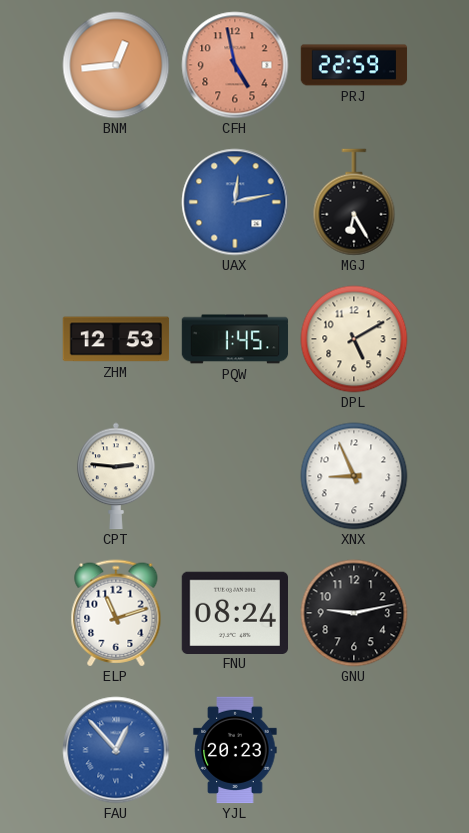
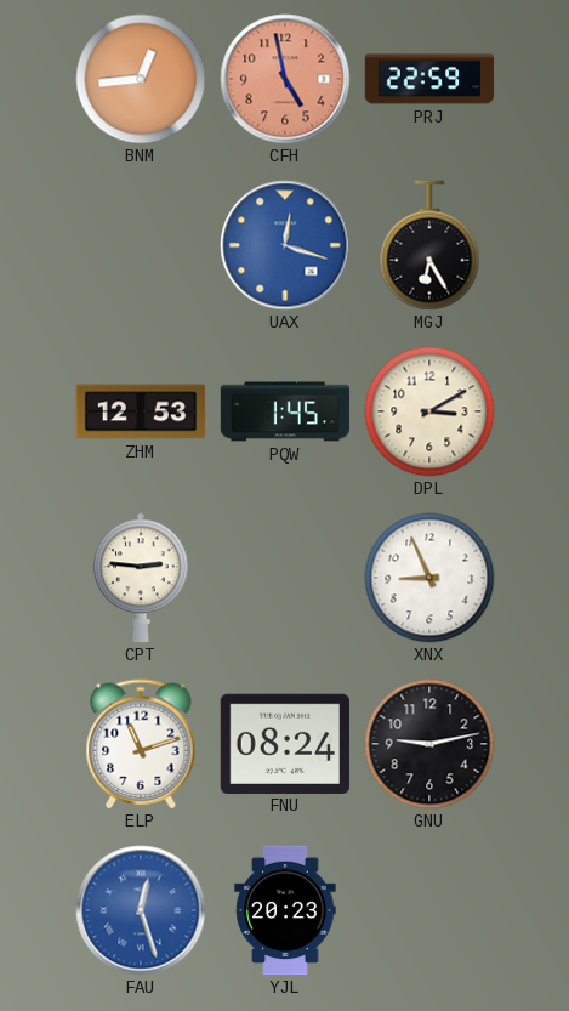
UAX: 12:13 -> 12:18
DPL: 5:10 -> 3:10
FAU: 12:53 -> 12:27
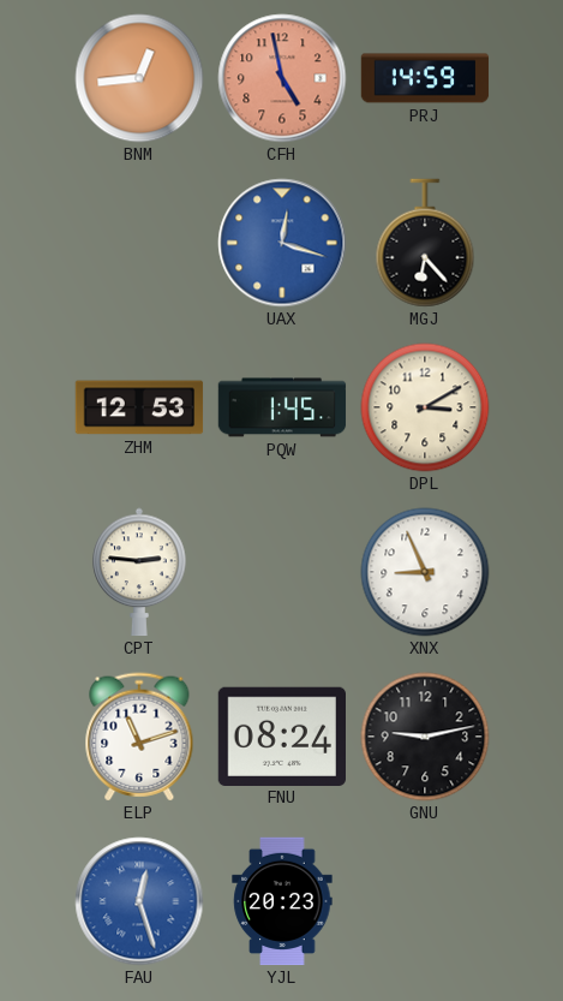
PRJ: 22:59 -> 14:59
MGJ: 6:25 -> 6:23
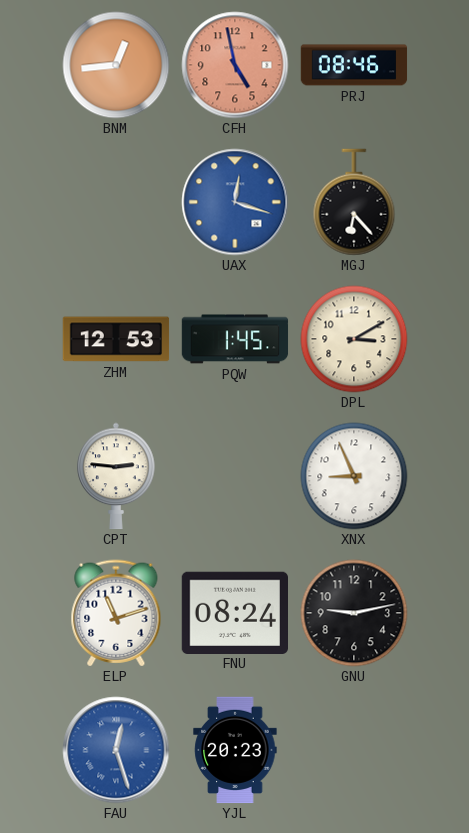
PRJ: 14:59 -> 08:46
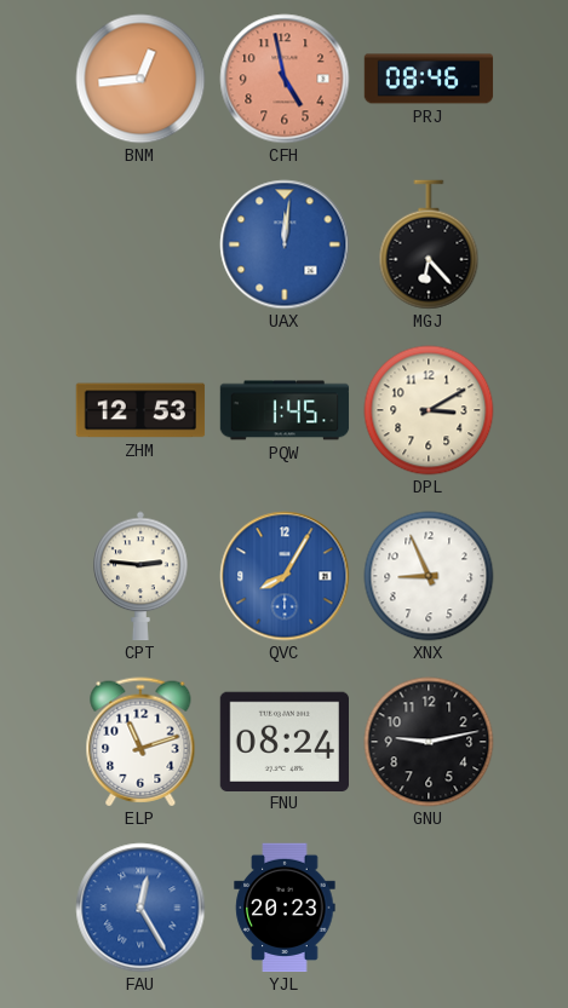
UAX: 12:18 -> 12:01
QVC: none -> 8:05
FAU: 12:27 -> 12:25
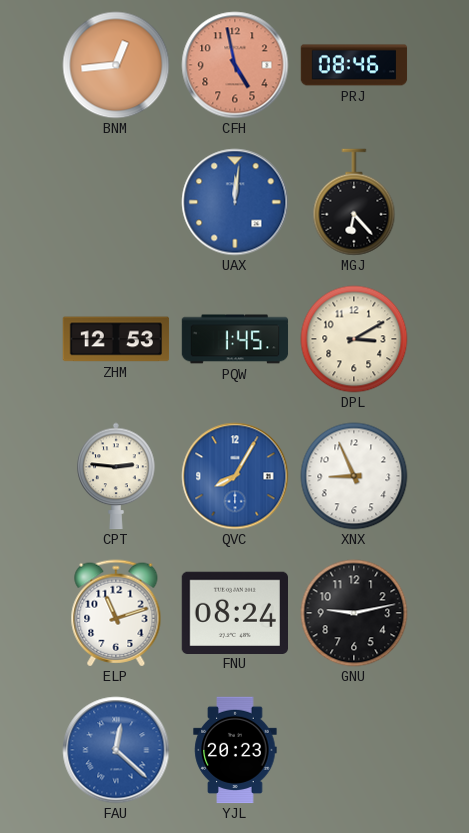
FAU: 12:25 -> 12:22
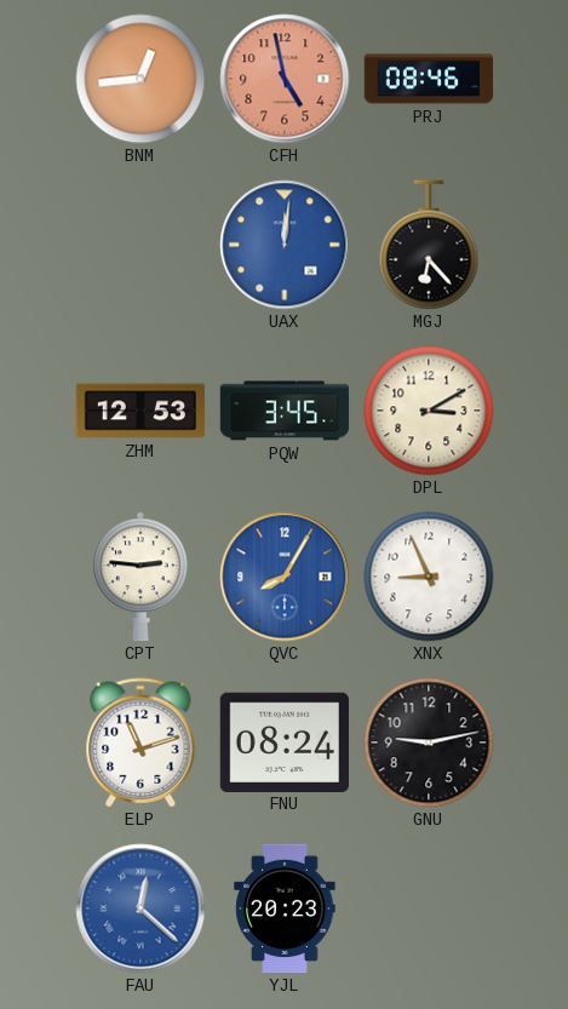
PQW: 1:45 -> 3:45
